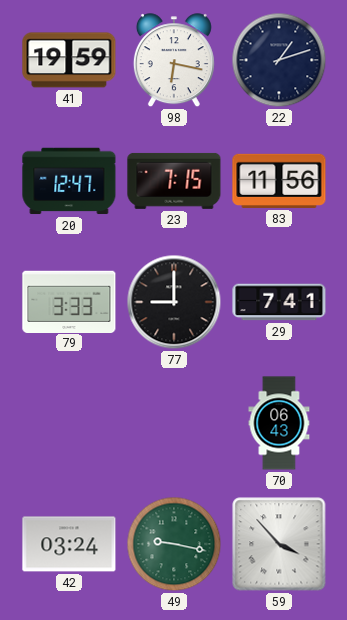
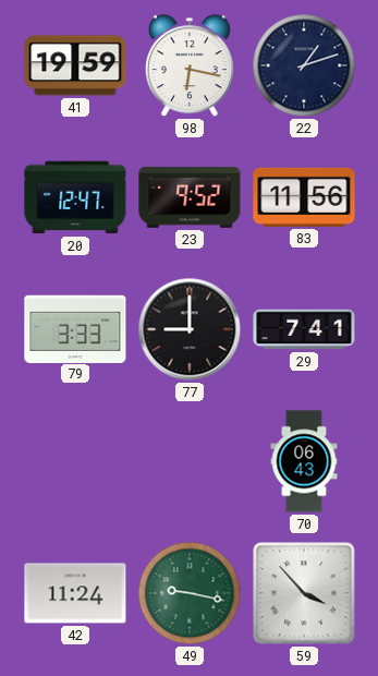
23: 7:15 -> 9:52
42: 03:24 -> 11:24
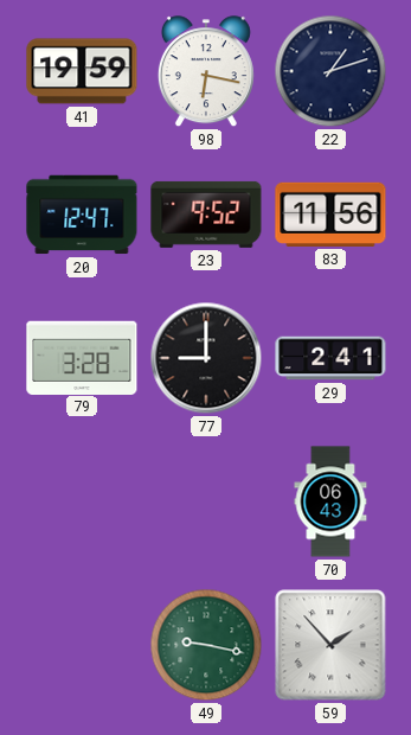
79: 3:33 -> 3:28
29: 7:41 -> 2:41
42: 11:24 -> none
59: 3:53 -> 1:53
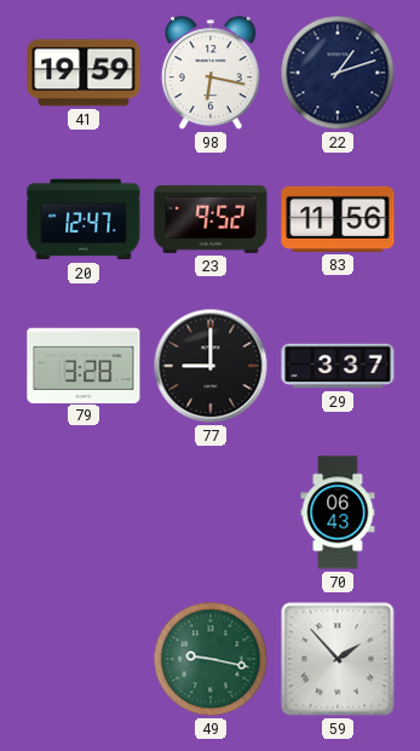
29: 2:41 -> 3:37
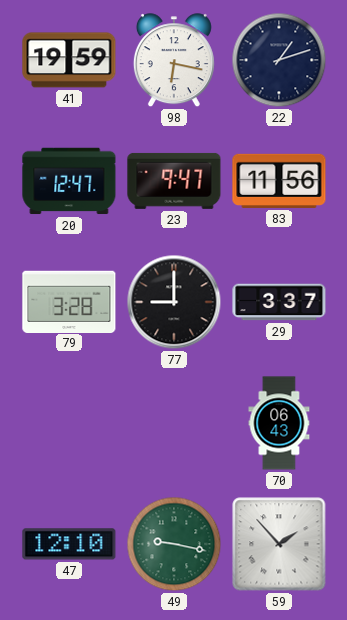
23: 9:52 -> 9:47
47: none -> 12:10
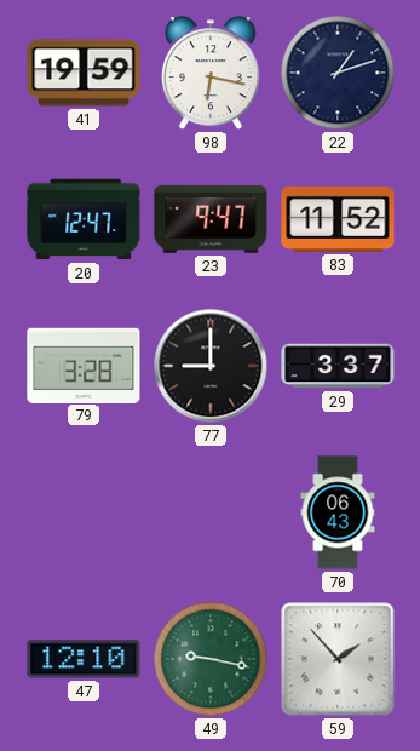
83: 11:56 -> 11:52
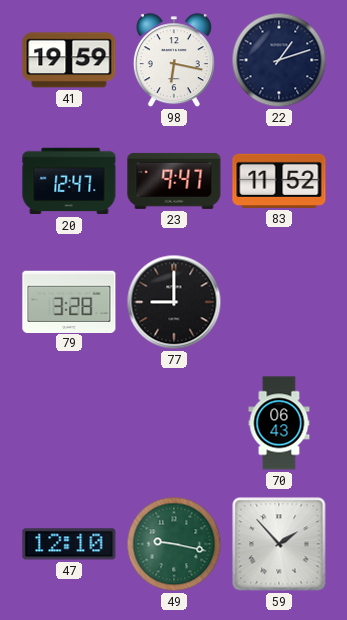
29: 3:37 -> none
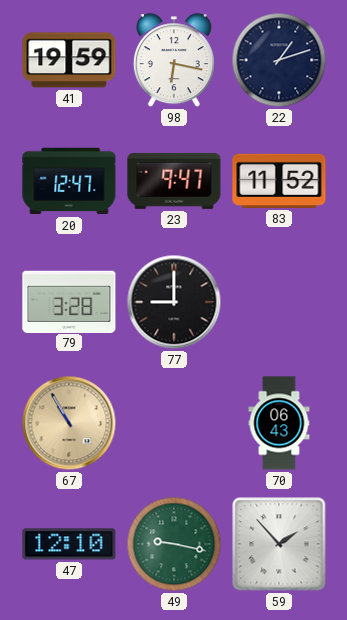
67: none -> 10:55
